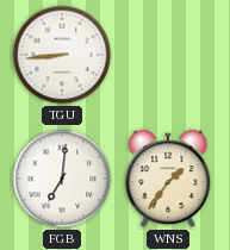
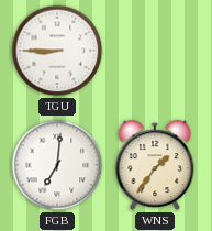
TGU: 8:44 -> 8:45
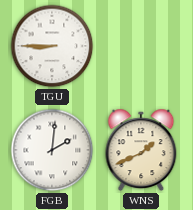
FGB: 7:01 -> 2:01
WNS: 1:36 -> 1:41
